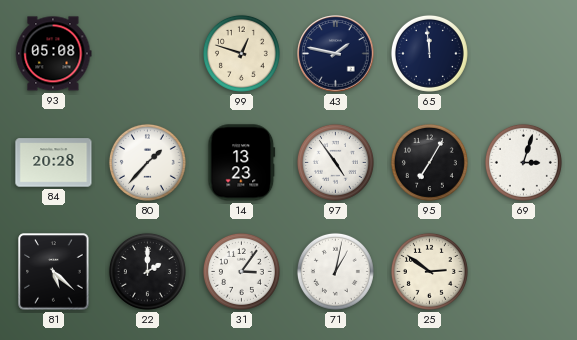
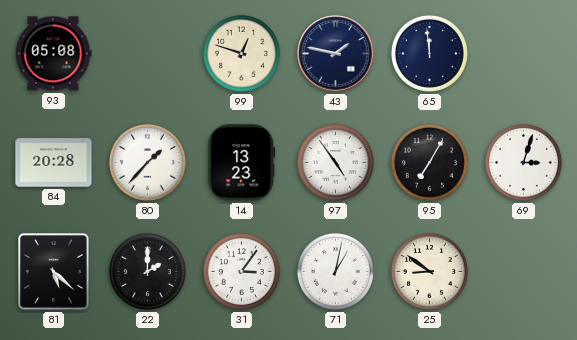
25: 2:51 -> 8:51
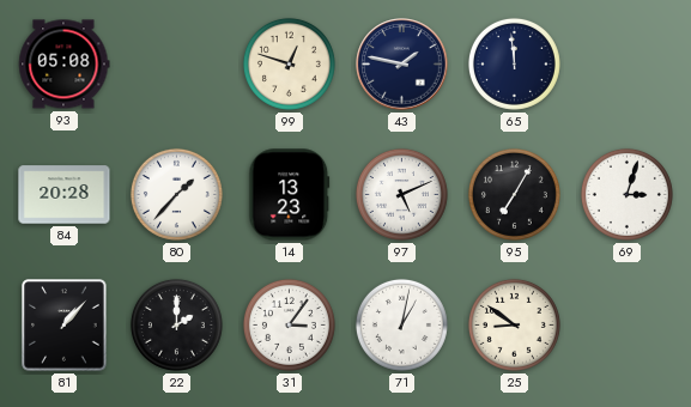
97: 4:54 -> 5:11
81: 5:22 -> 1:07
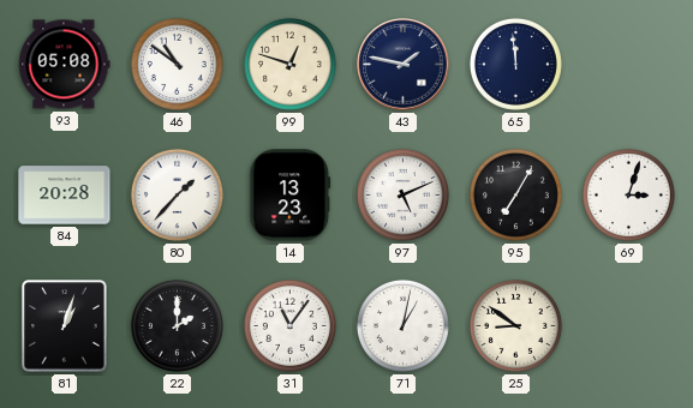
46: none -> 10:51
81: 1:07 -> 1:03
31: 3:06 -> 11:06
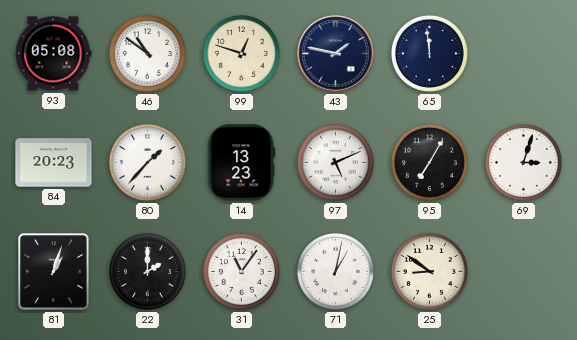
84: 20:28 -> 20:23
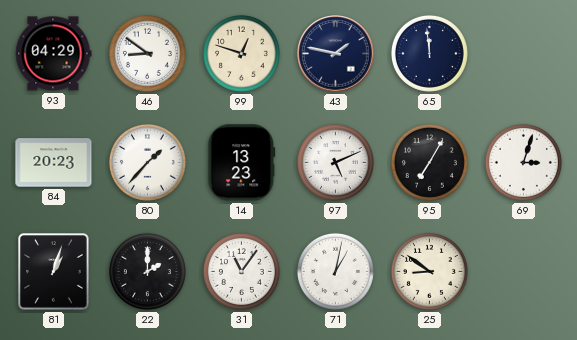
93: 05:08 -> 04:29
46: 10:51 -> 8:51
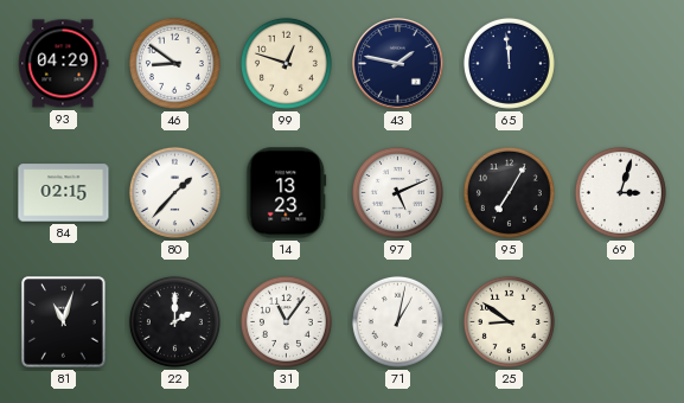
84: 20:23 -> 02:15
81: 1:03 -> 11:03
